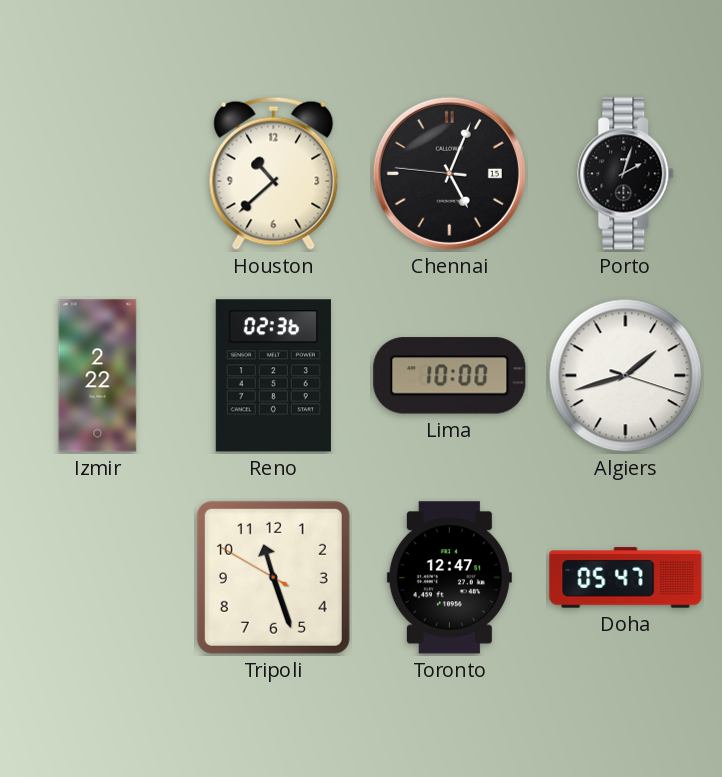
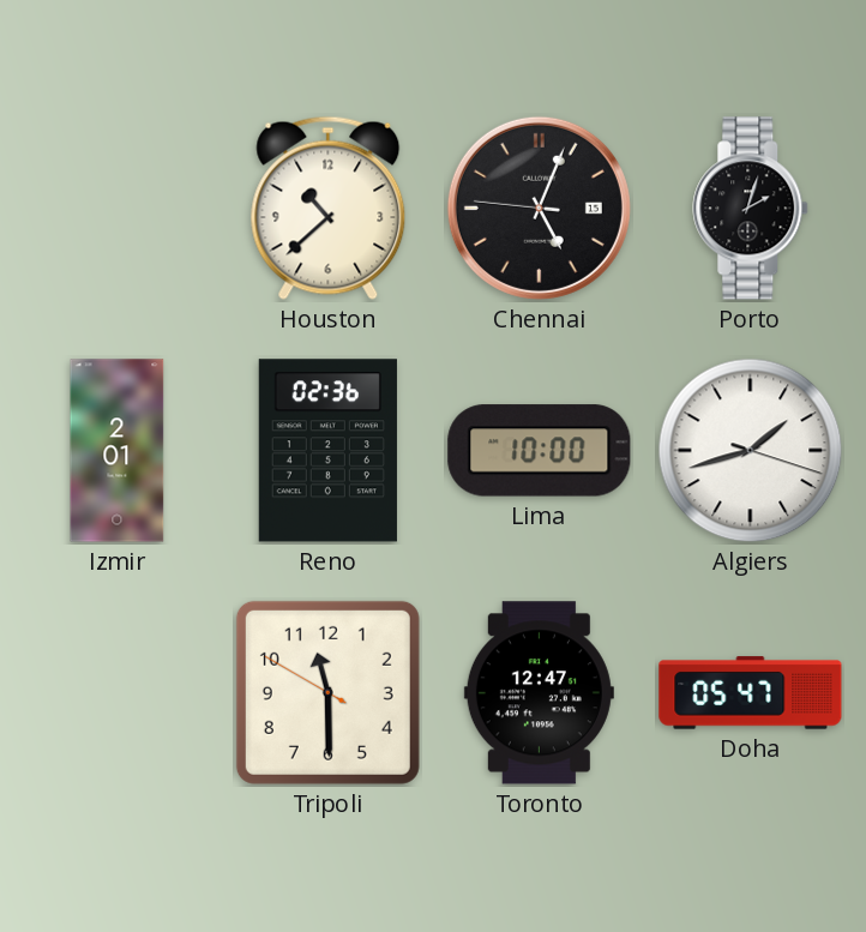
Izmir: 2:22 -> 2:01
Tripoli: 11:26 -> 11:29
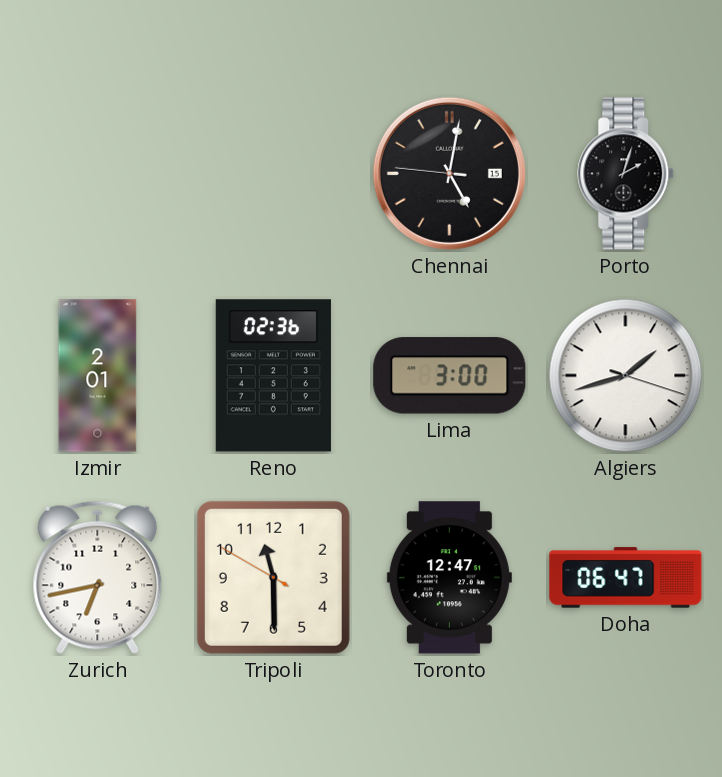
Houston: 10:38 -> none
Chennai: 5:03 -> 5:01
Lima: 10:00 -> 3:00
Zurich: none -> 6:43
Doha: 05:47 -> 06:47
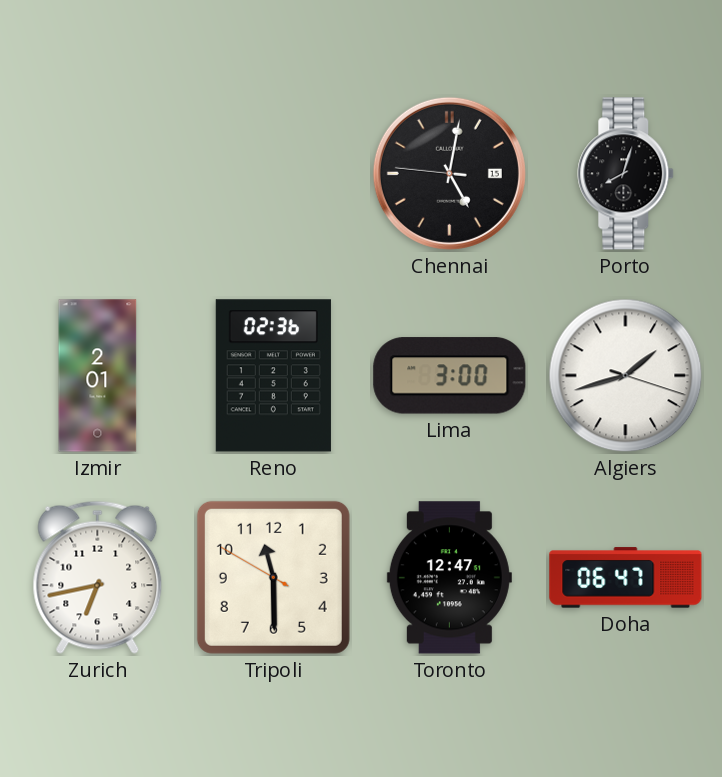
Porto: 2:03 -> 8:03
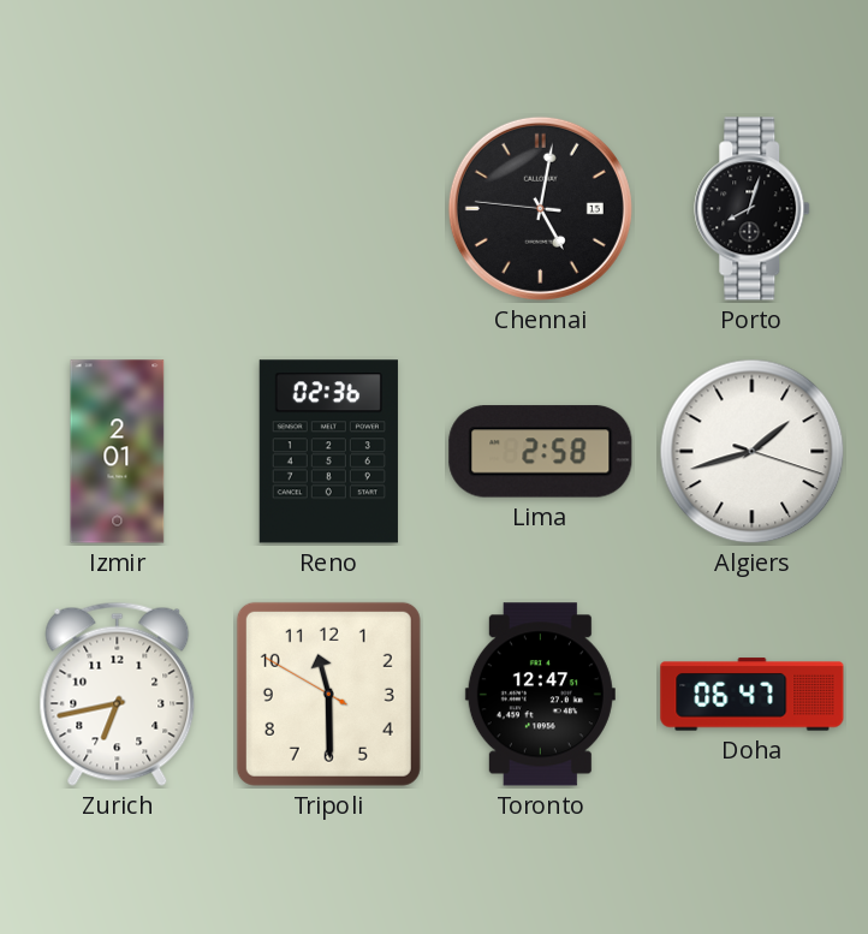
Lima: 3:00 -> 2:58
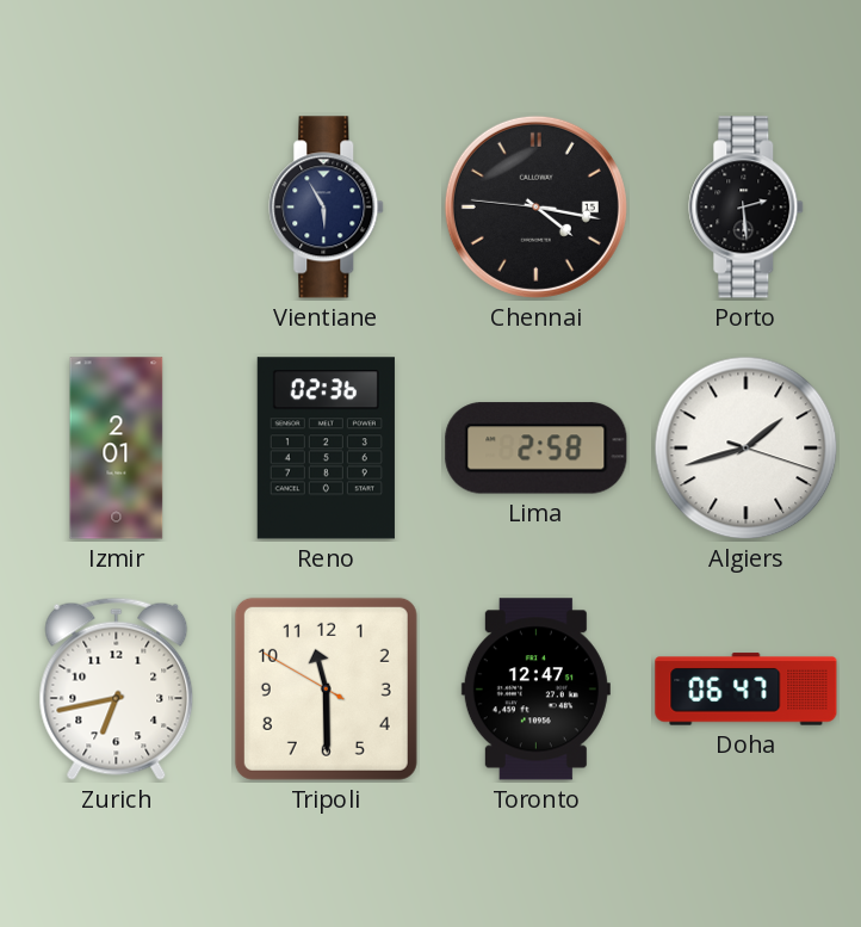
Vientiane: none -> 5:55
Chennai: 5:01 -> 4:16
Porto: 8:03 -> 2:29
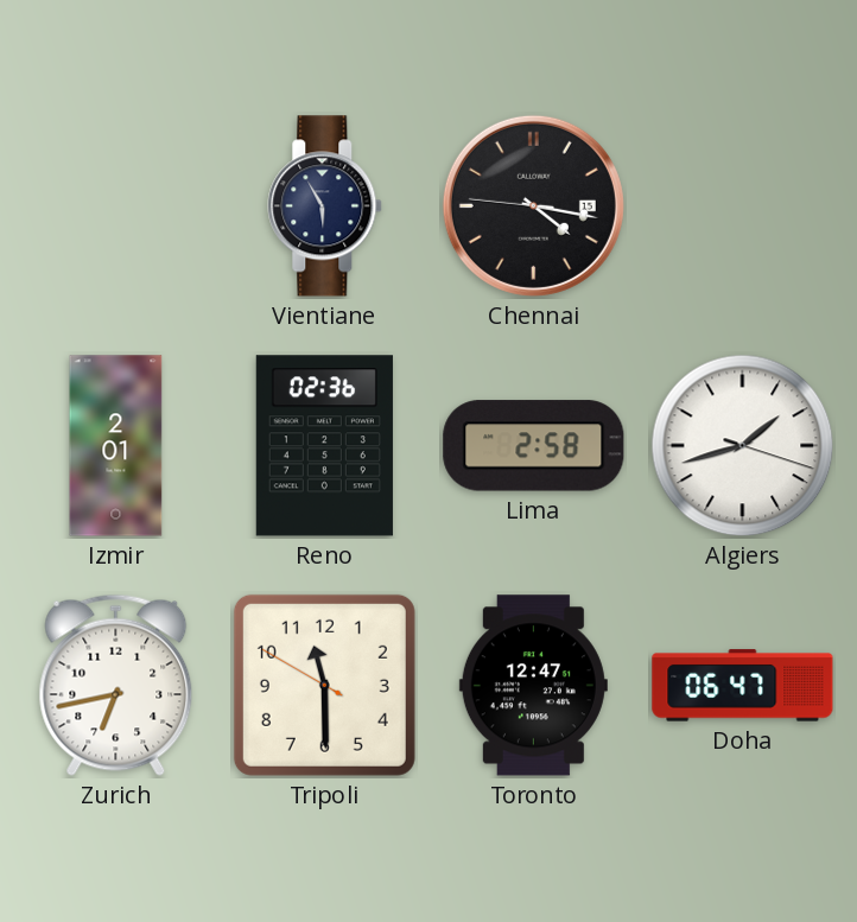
Porto: 2:29 -> none
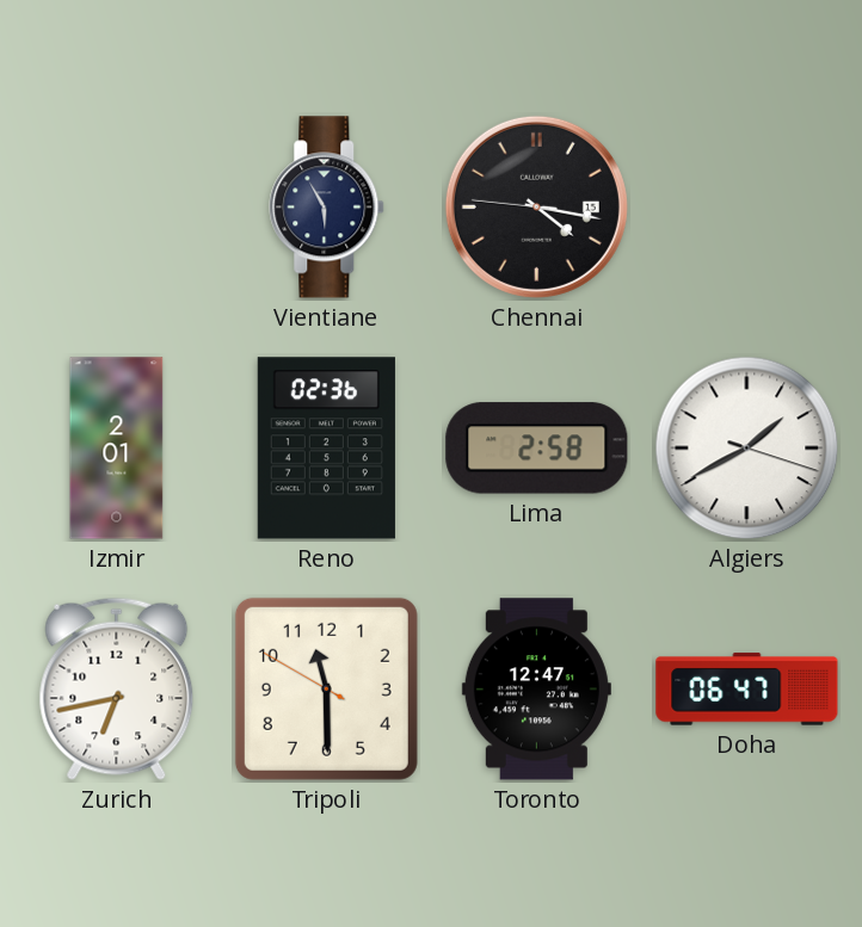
Algiers: 1:42 -> 1:40
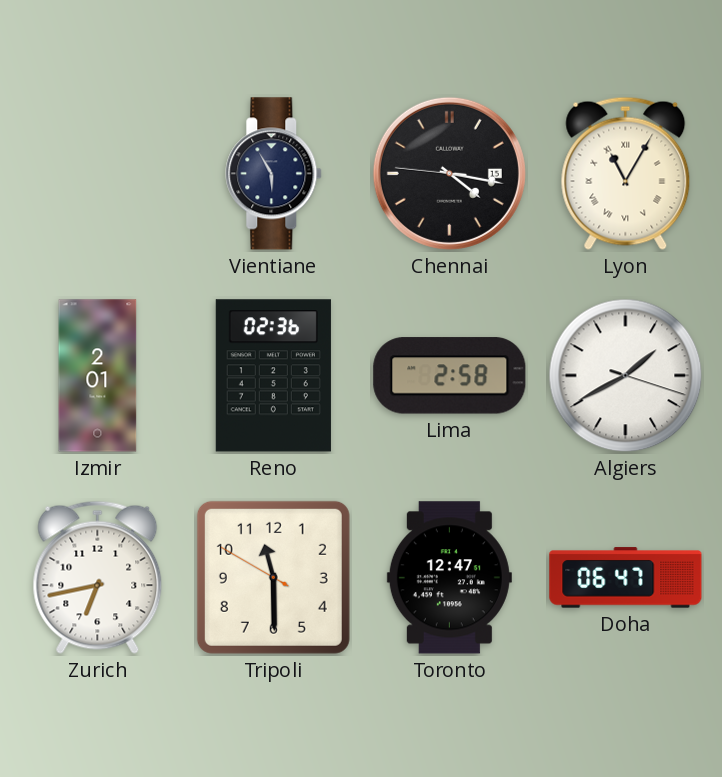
Lyon: none -> 11:05
